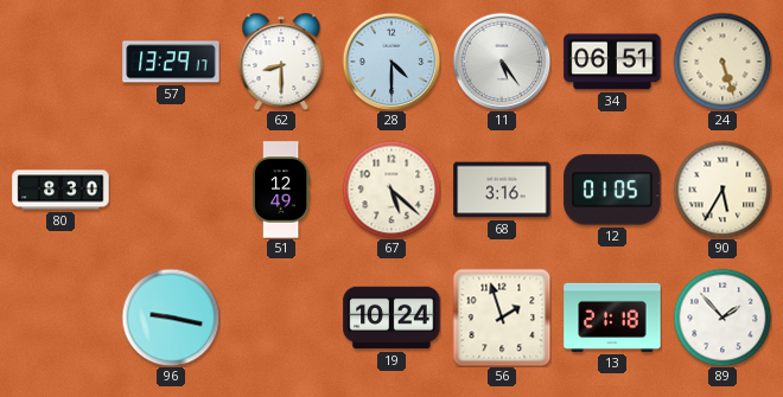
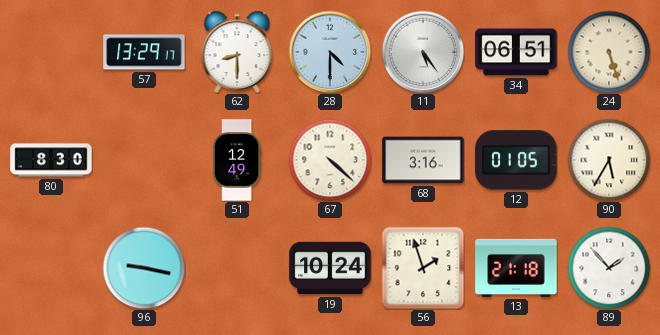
67: 5:22 -> 4:22
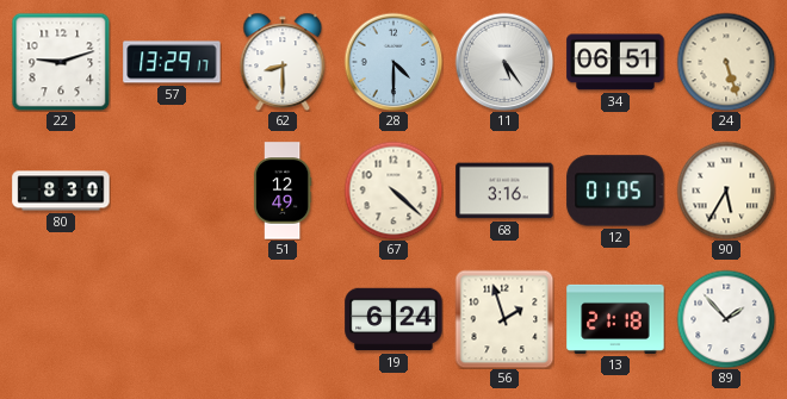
22: none -> 9:12
96: 9:17 -> none
19: 10:24 -> 6:24
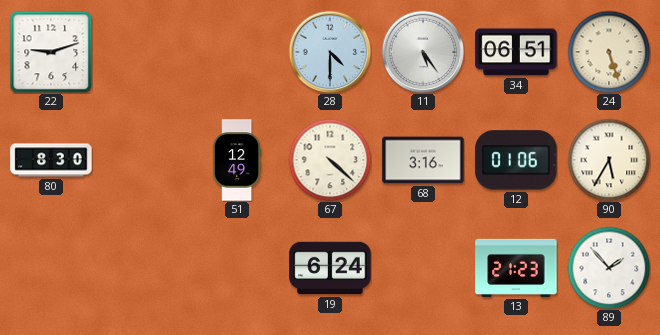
57: 13:29 -> none
62: 8:30 -> none
12: 01:05 -> 01:06
56: 1:57 -> none
13: 21:18 -> 21:23
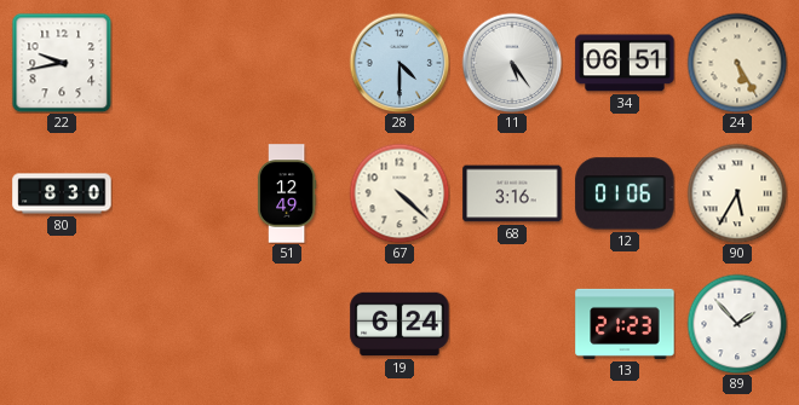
22: 9:12 -> 9:43
24: 5:27 -> 5:25
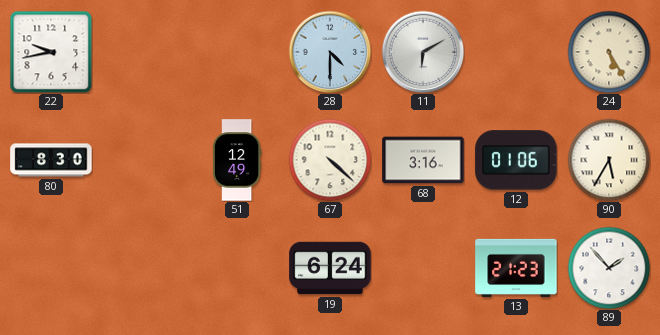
11: 5:24 -> 6:10
34: 06:51 -> none
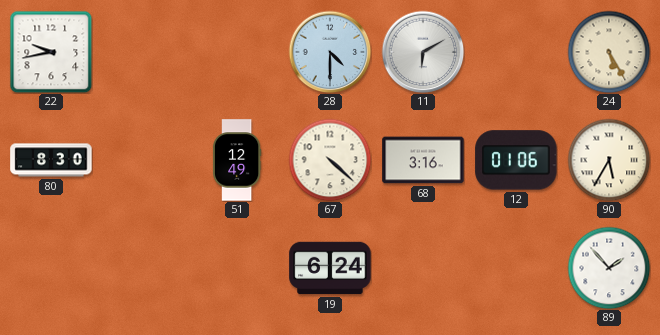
13: 21:23 -> none
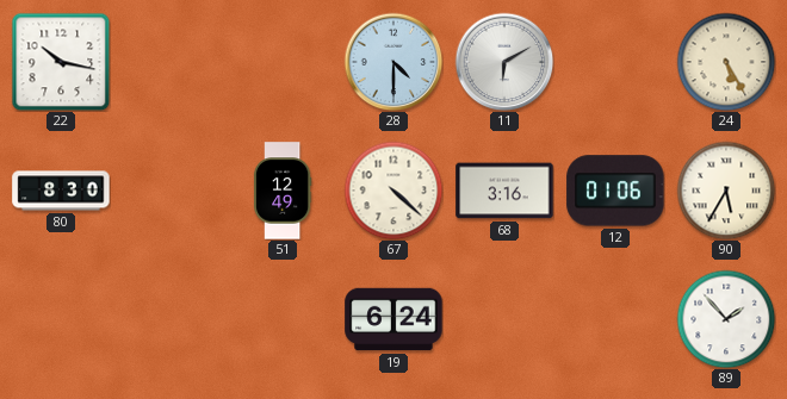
22: 9:43 -> 10:17
